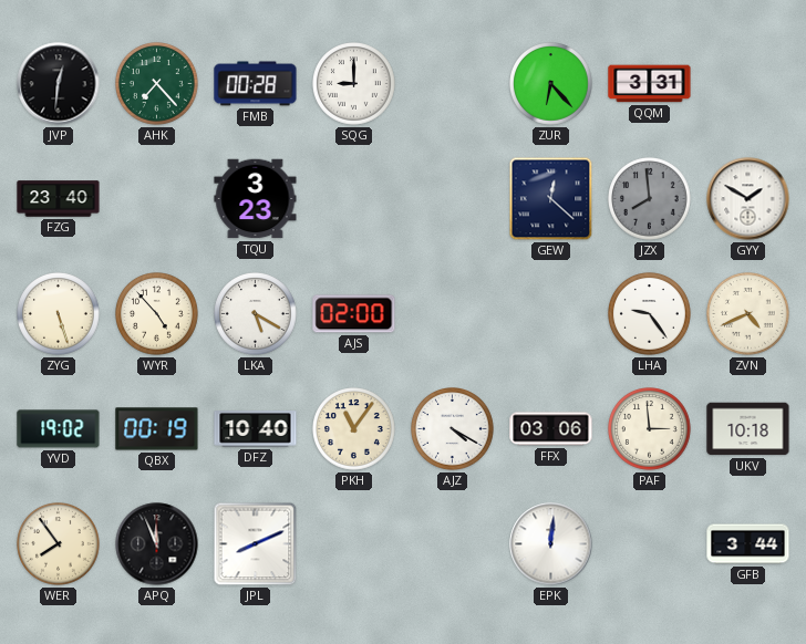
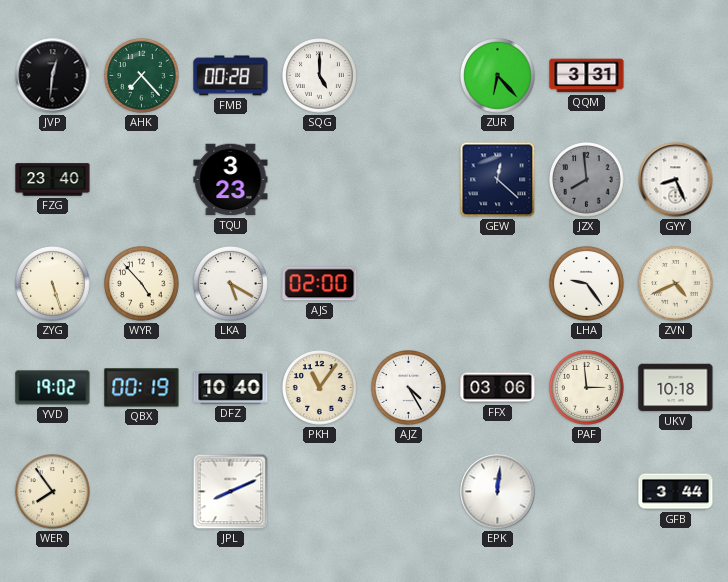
SQG: 9:00 -> 5:00
GYY: 1:50 -> 8:26
AJZ: 4:20 -> 4:25
APQ: 11:56 -> none
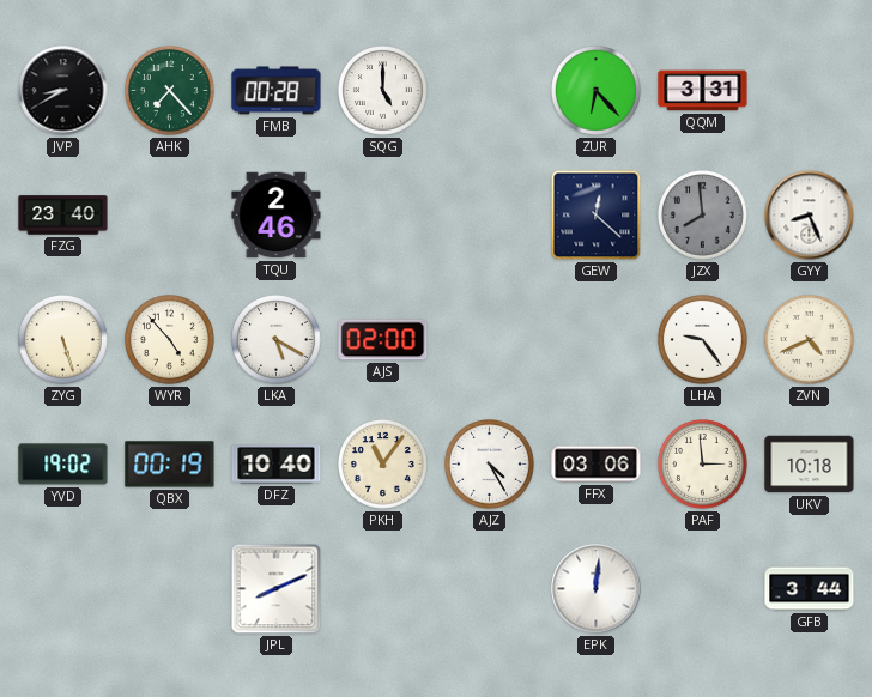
JVP: 12:31 -> 8:40
TQU: 3:23 -> 2:46
WER: 7:54 -> none
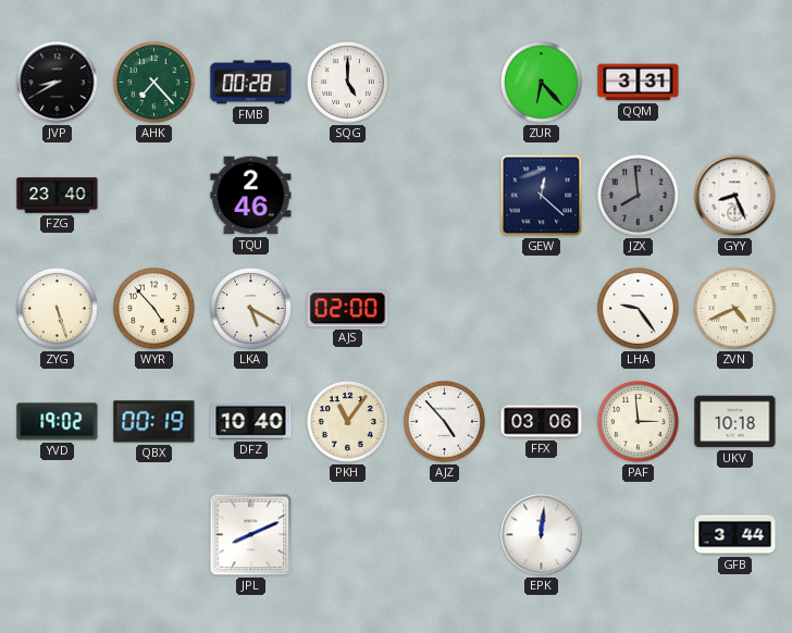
AJZ: 4:25 -> 4:53
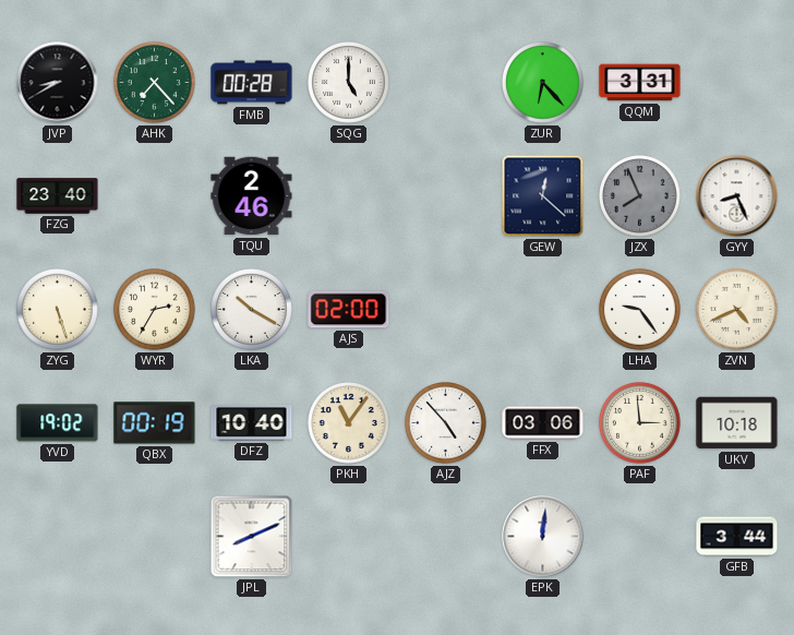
JZX: 7:59 -> 7:56
WYR: 4:53 -> 2:35
LKA: 5:20 -> 10:20
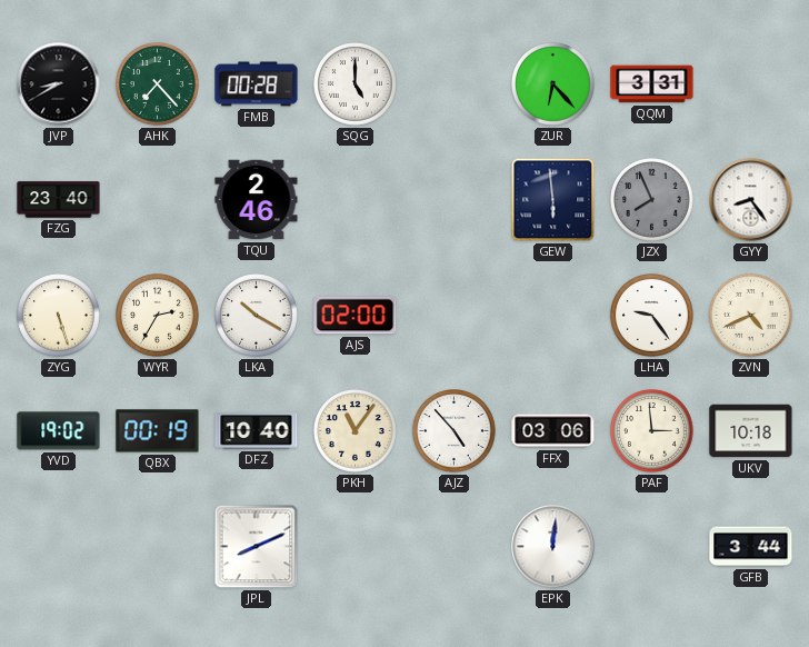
GEW: 12:22 -> 5:59
GYY: 8:26 -> 8:24
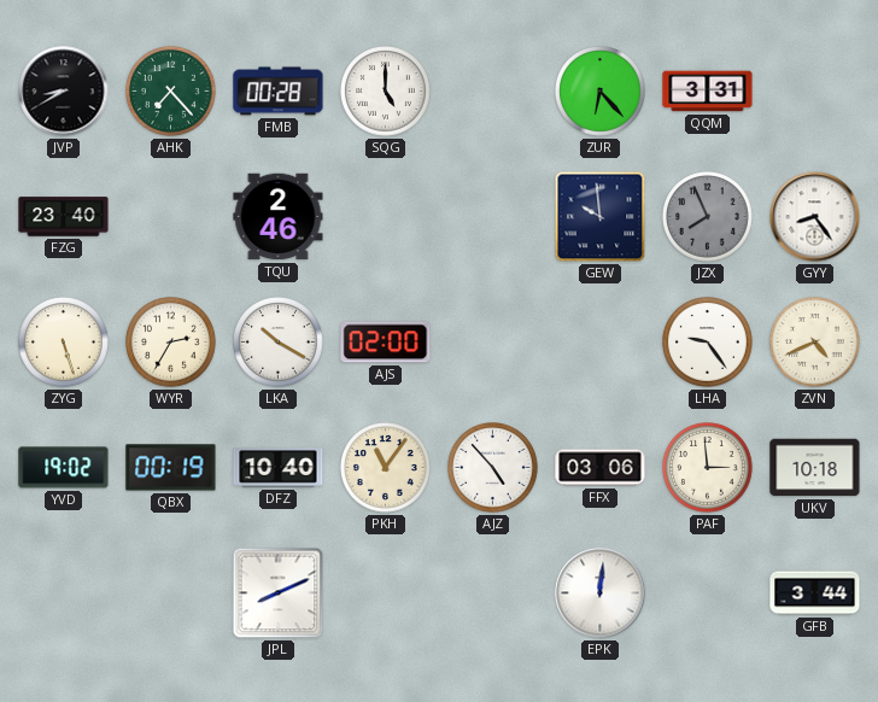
GEW: 5:59 -> 9:59
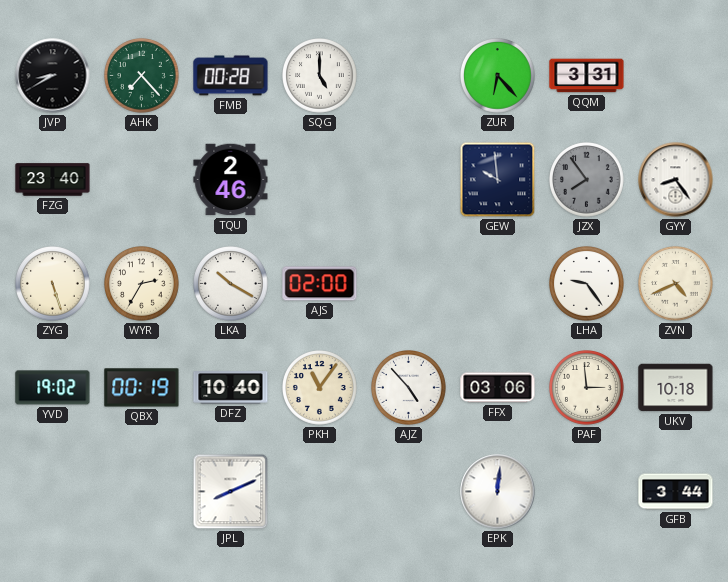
JZX: 7:56 -> 7:54
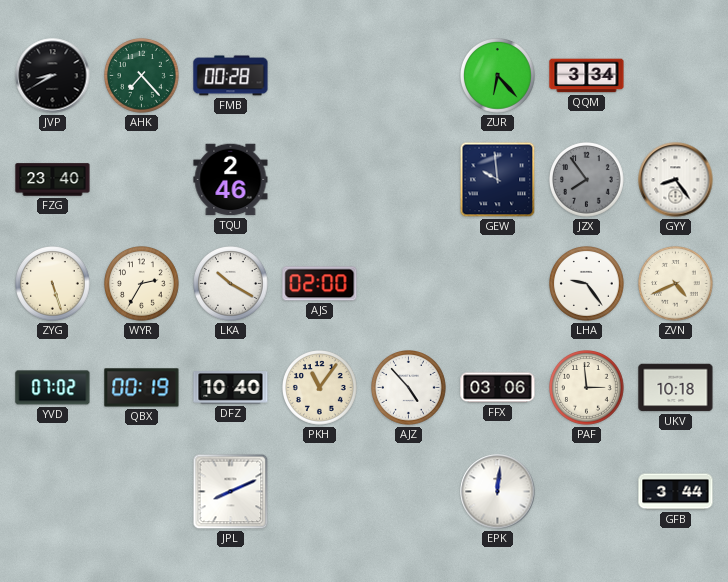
SQG: 5:00 -> none
QQM: 3:31 -> 3:34
YVD: 19:02 -> 07:02
